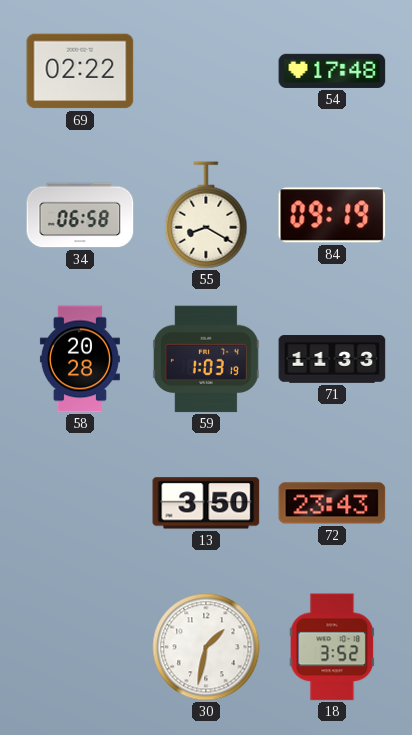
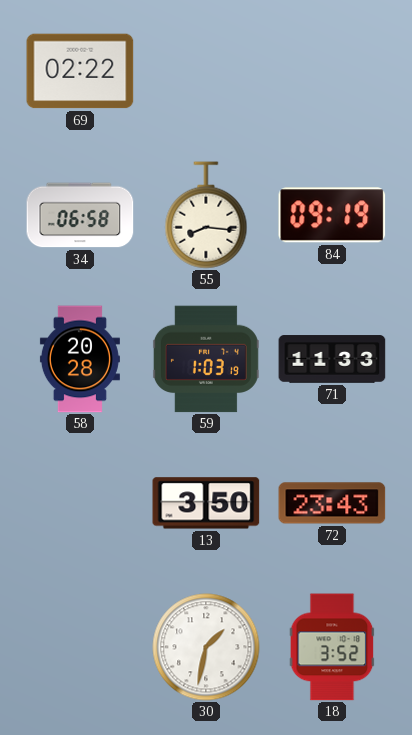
54: 17:48 -> none
55: 8:20 -> 8:16
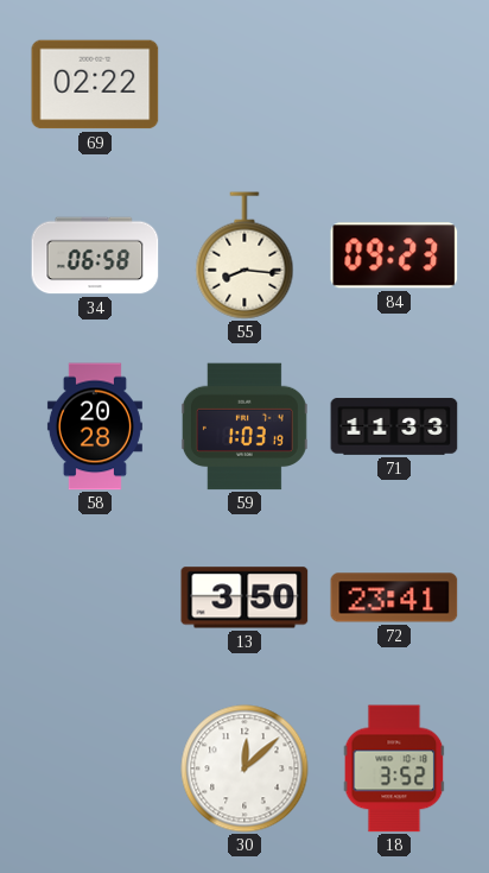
84: 09:19 -> 09:23
72: 23:43 -> 23:41
30: 1:32 -> 12:08
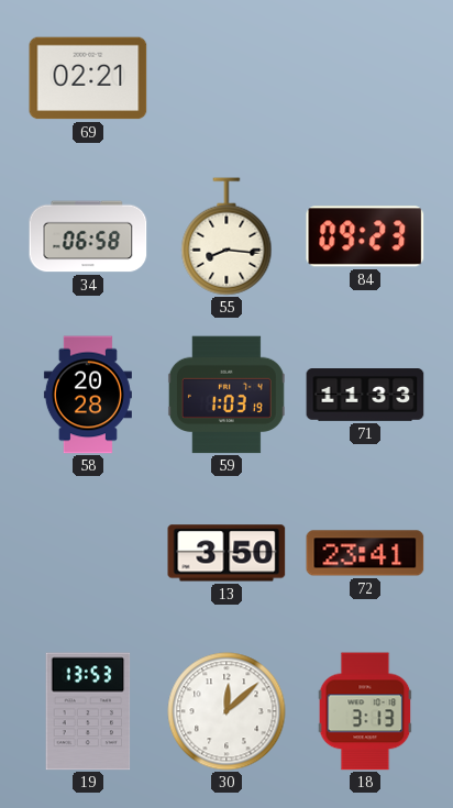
69: 02:22 -> 02:21
19: none -> 13:53
18: 3:52 -> 3:13
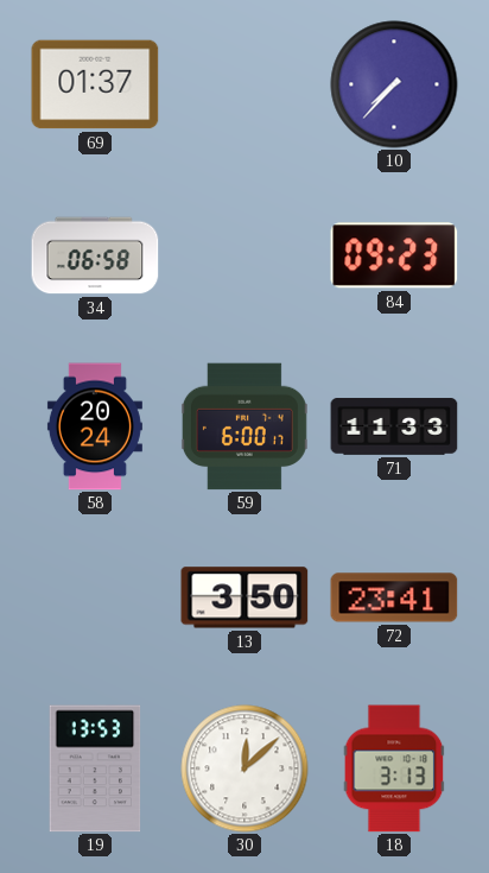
69: 02:21 -> 01:37
10: none -> 7:37
55: 8:16 -> none
58: 20:28 -> 20:24
59: 1:03 -> 6:00
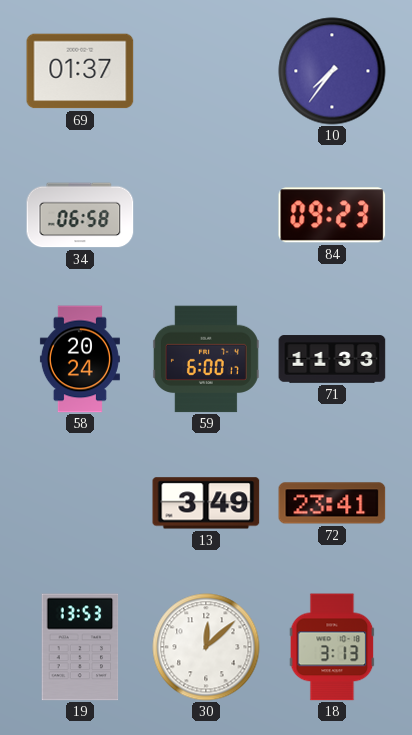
10: 7:37 -> 7:36
13: 3:50 -> 3:49
